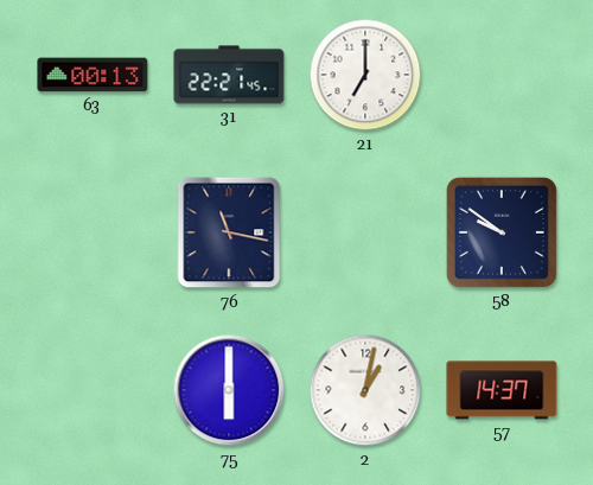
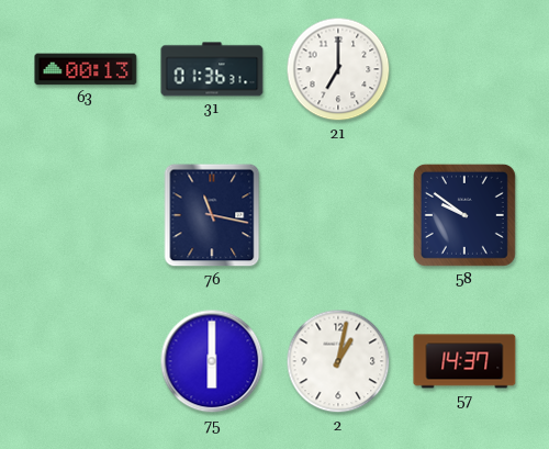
31: 22:21 -> 01:36
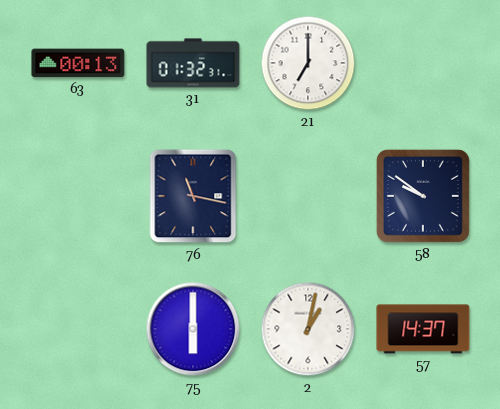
31: 01:36 -> 01:32
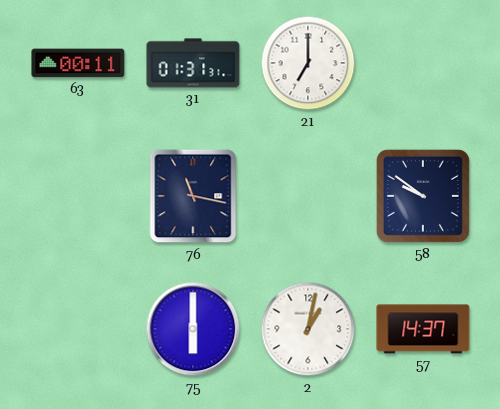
63: 00:13 -> 00:11
31: 01:32 -> 01:31
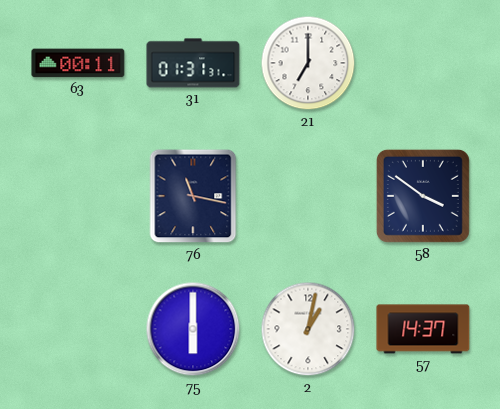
58: 9:51 -> 3:51
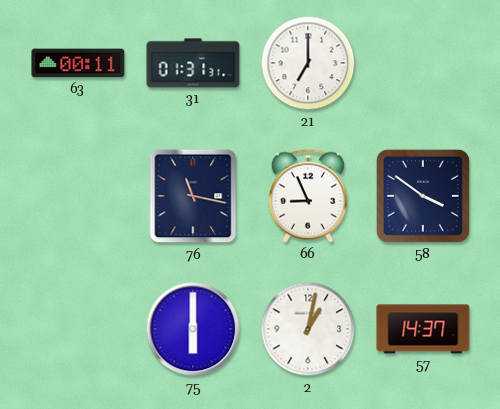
66: none -> 8:56
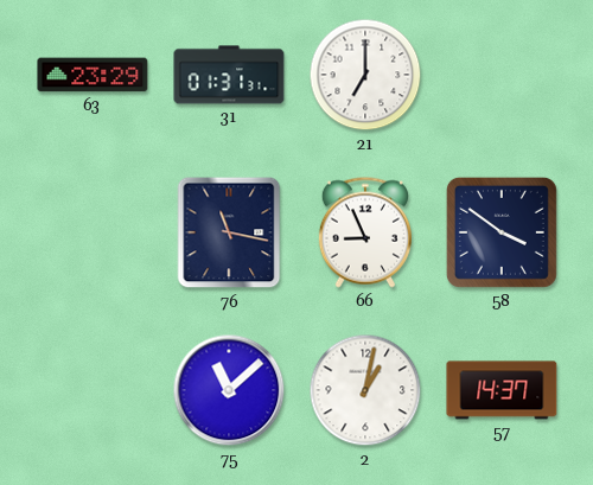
63: 00:11 -> 23:29
75: 6:00 -> 11:08
